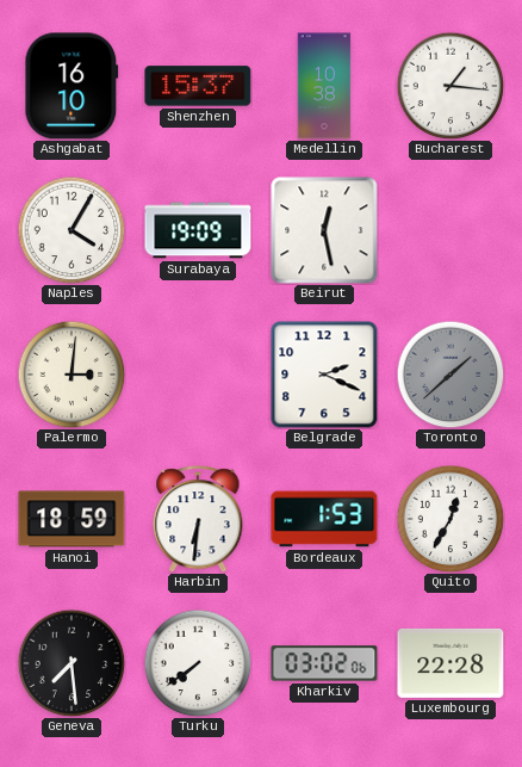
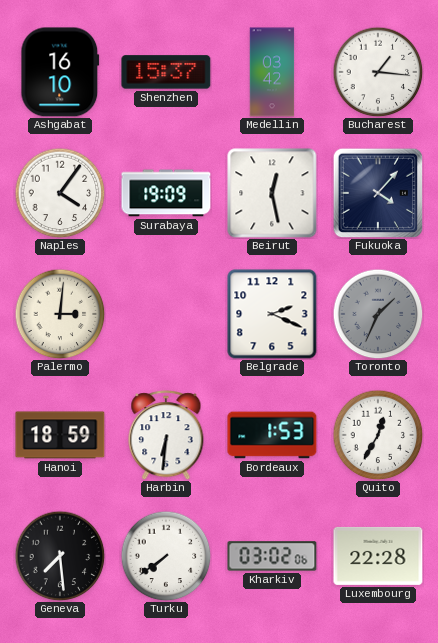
Medellin: 10:38 -> 03:42
Naples: 4:05 -> 4:06
Fukuoka: none -> 4:07
Toronto: 1:38 -> 1:34
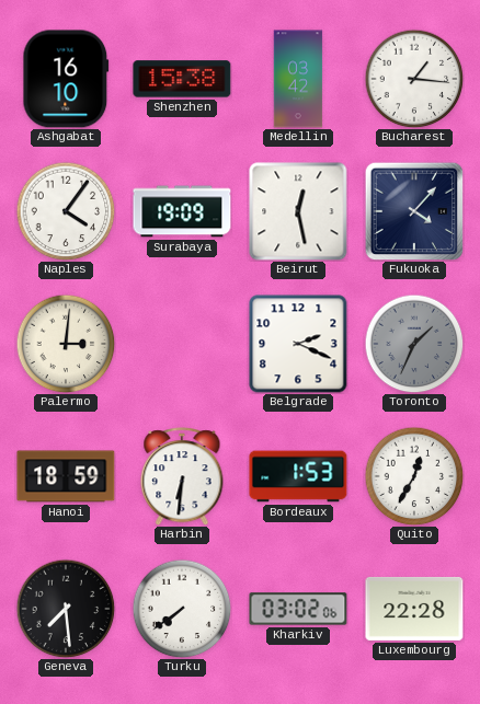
Shenzhen: 15:37 -> 15:38
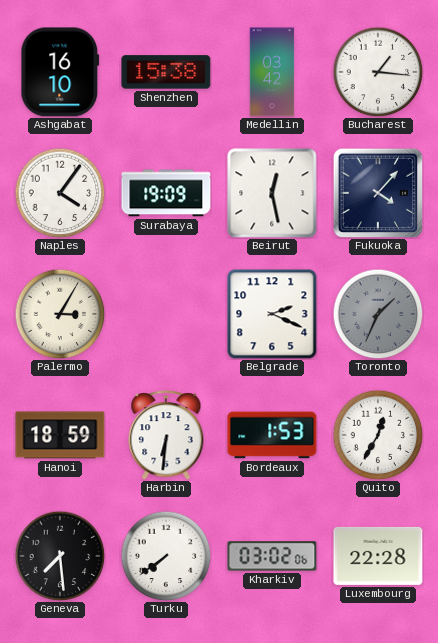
Palermo: 3:01 -> 3:05
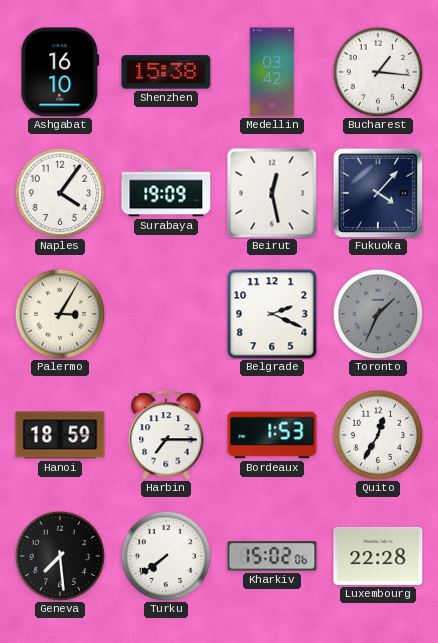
Harbin: 6:31 -> 7:15
Kharkiv: 03:02 -> 15:02
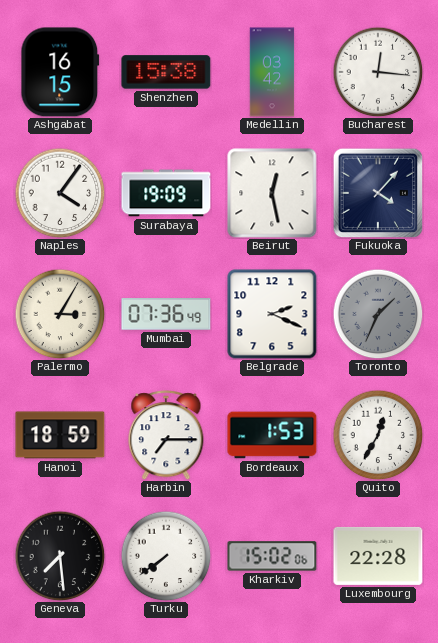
Ashgabat: 16:10 -> 16:15
Bucharest: 1:16 -> 12:16
Mumbai: none -> 07:36
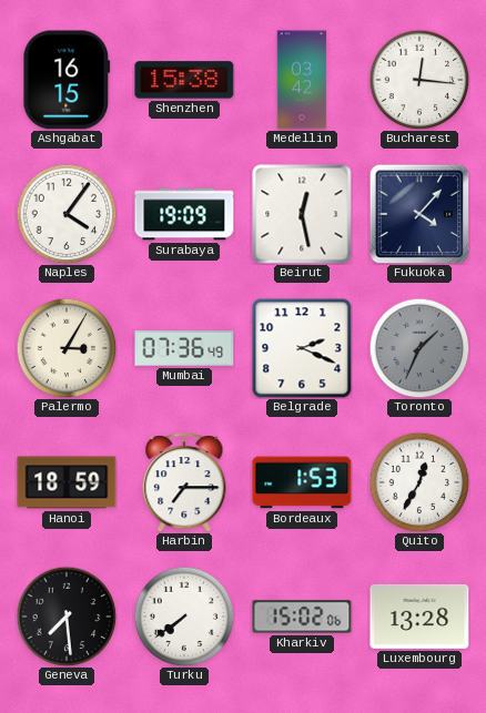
Luxembourg: 22:28 -> 13:28
